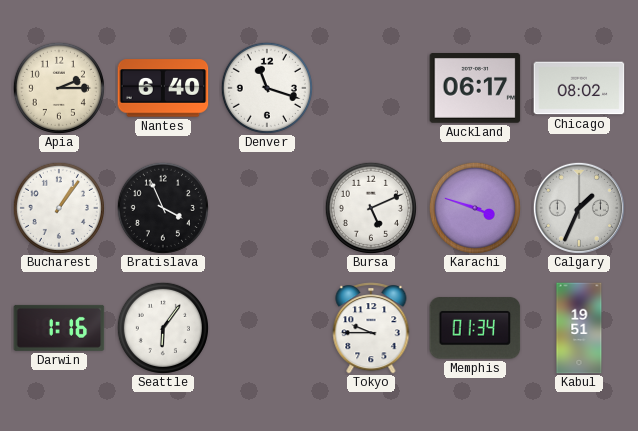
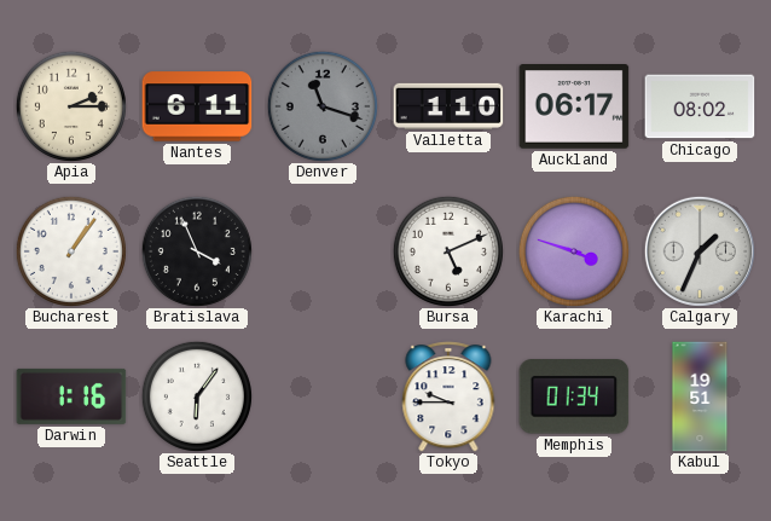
Nantes: 6:40 -> 6:11
Denver dial: white -> grey
Valletta: none -> 1:10
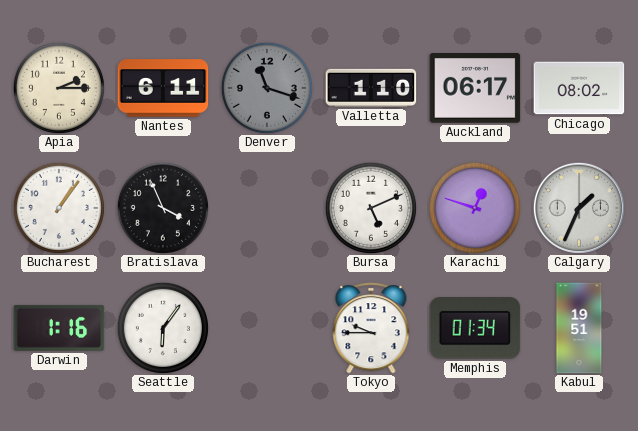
Karachi: 3:48 -> 12:48
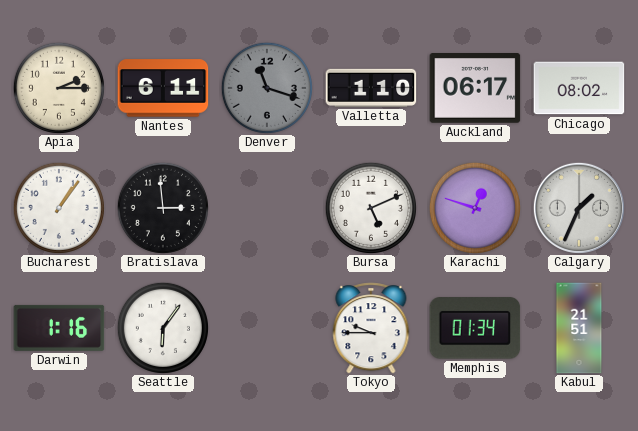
Bratislava: 3:56 -> 2:59
Kabul: 19:51 -> 21:51
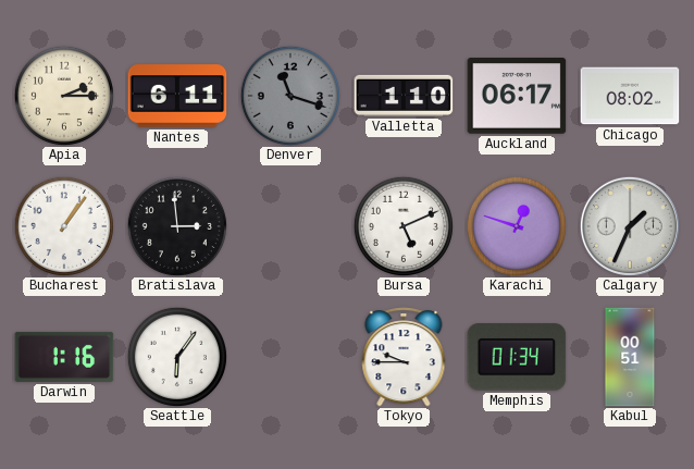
Kabul: 21:51 -> 00:51
